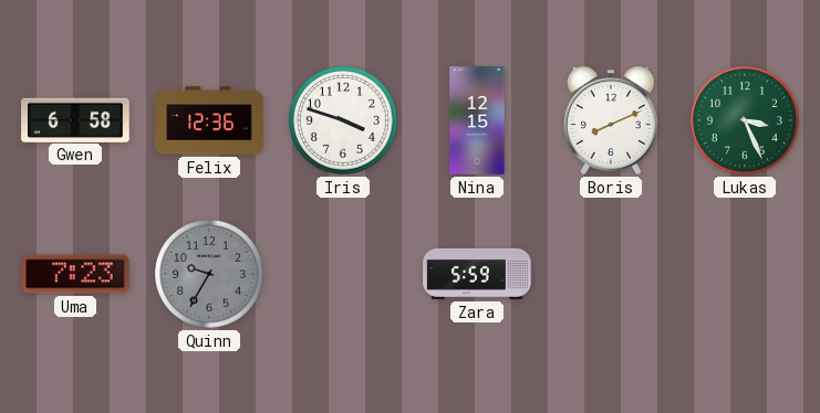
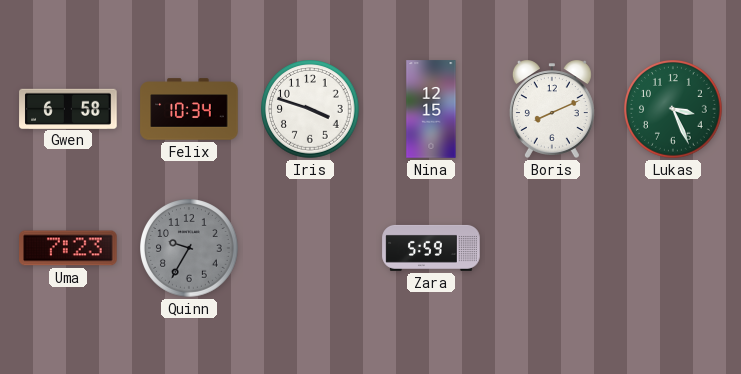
Felix: 12:36 -> 10:34
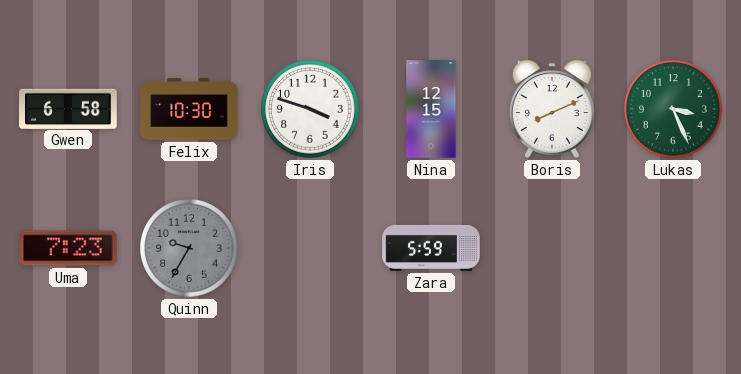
Felix: 10:34 -> 10:30
